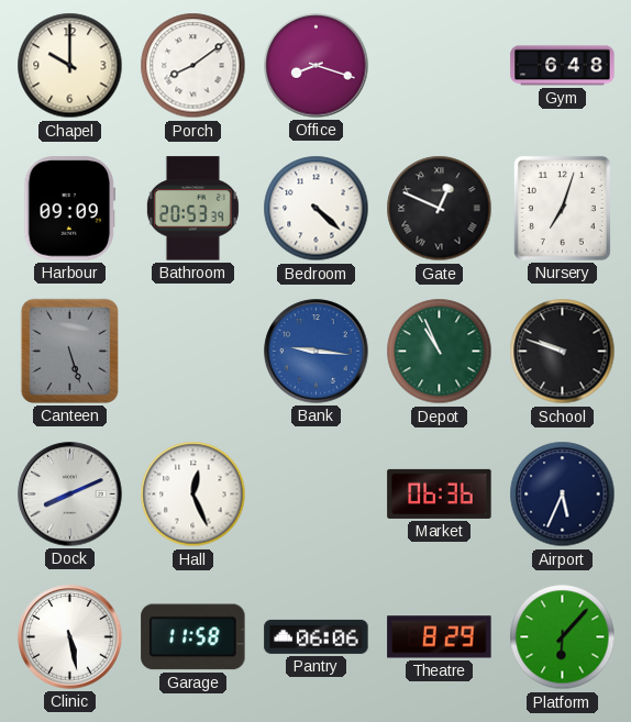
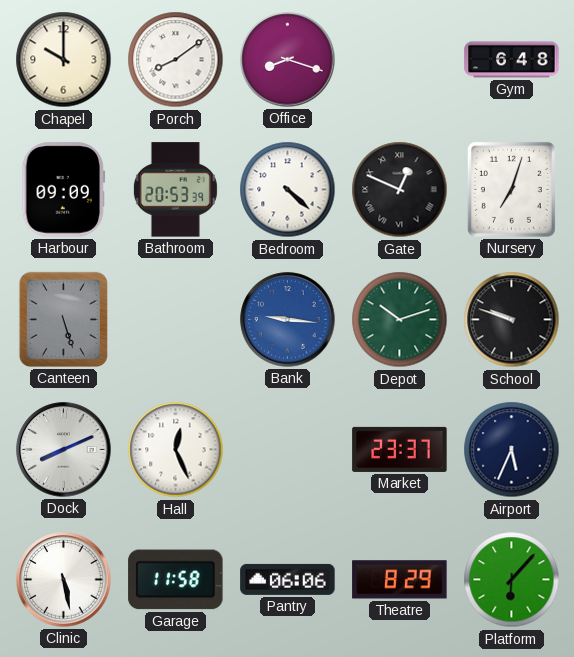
Depot: 10:56 -> 10:12
Market: 06:36 -> 23:37
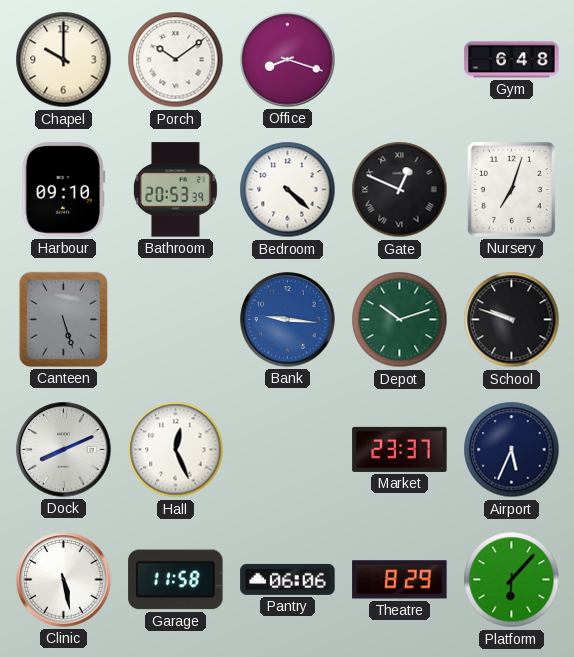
Porch: 8:09 -> 10:09
Harbour: 09:09 -> 09:10
